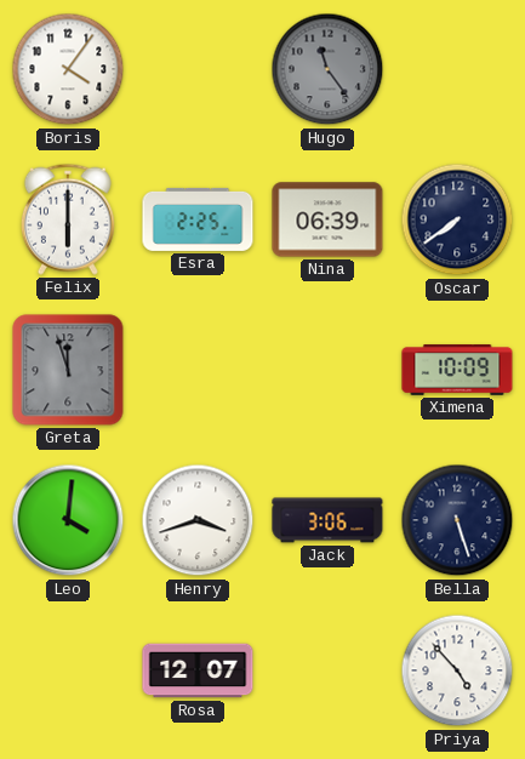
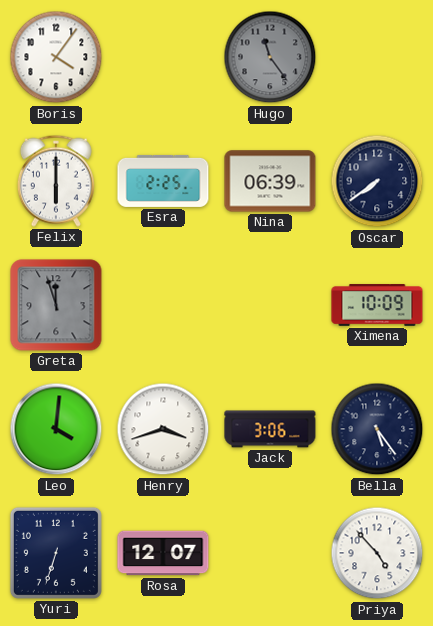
Bella: 5:27 -> 5:24
Yuri: none -> 6:33
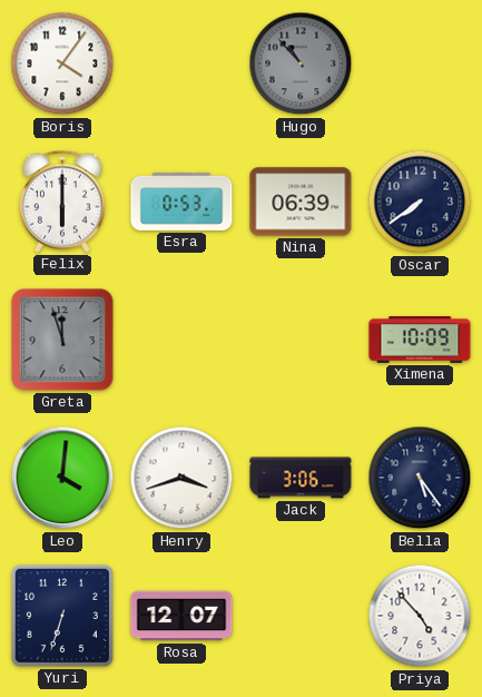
Hugo: 11:24 -> 10:53
Esra: 2:25 -> 0:53
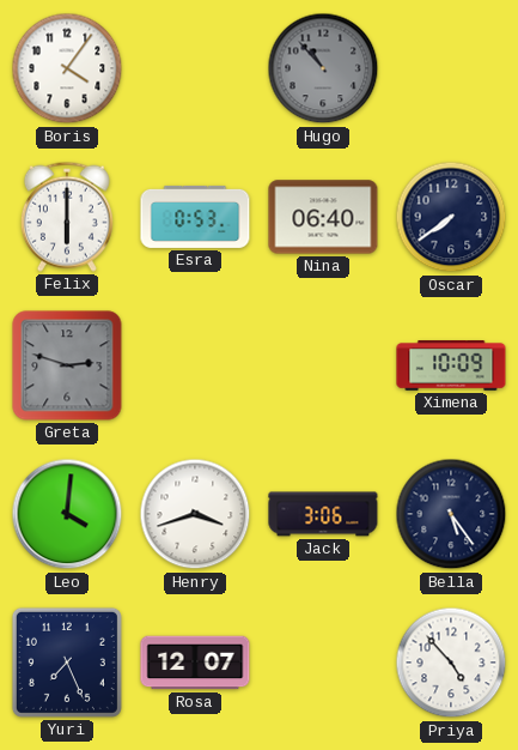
Nina: 06:39 -> 06:40
Greta: 11:57 -> 2:48
Yuri: 6:33 -> 7:26
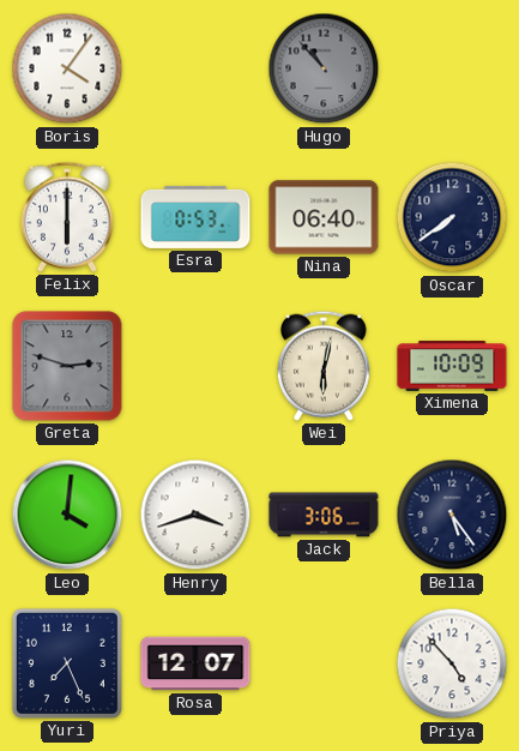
Wei: none -> 6:02
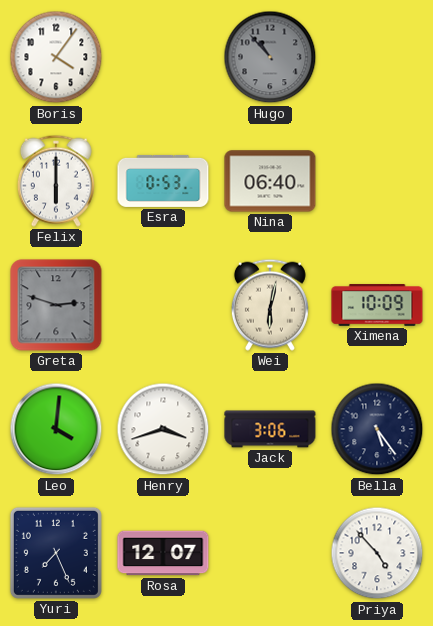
Oscar: 7:39 -> none
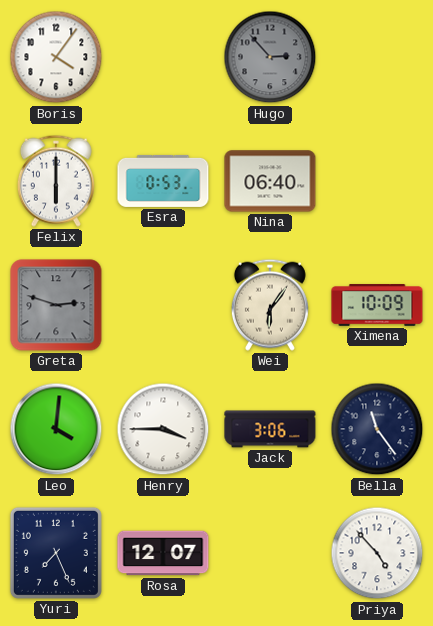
Hugo: 10:53 -> 2:53
Wei: 6:02 -> 6:06
Henry: 3:42 -> 3:45
Bella: 5:24 -> 11:24
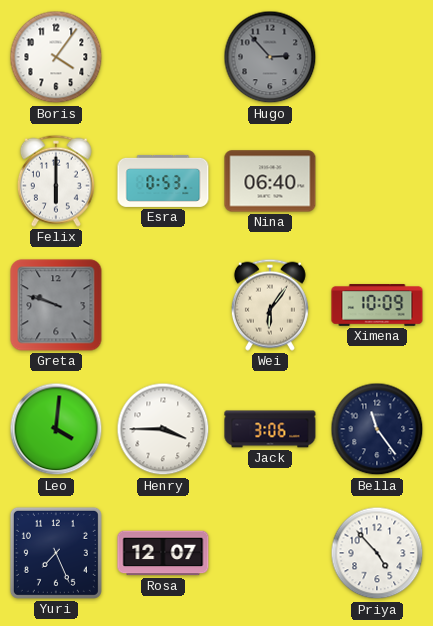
Greta: 2:48 -> 9:48
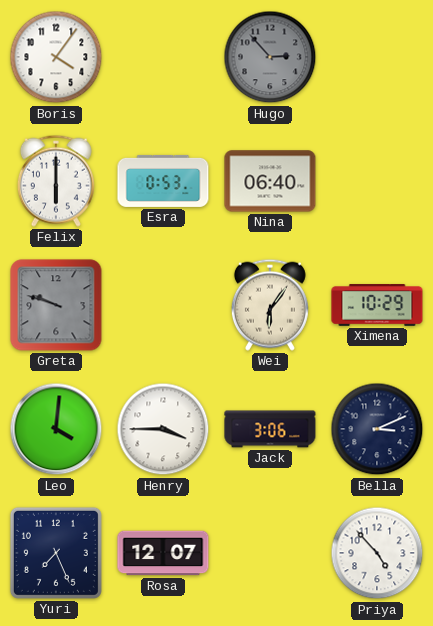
Ximena: 10:09 -> 10:29
Bella: 11:24 -> 3:11
